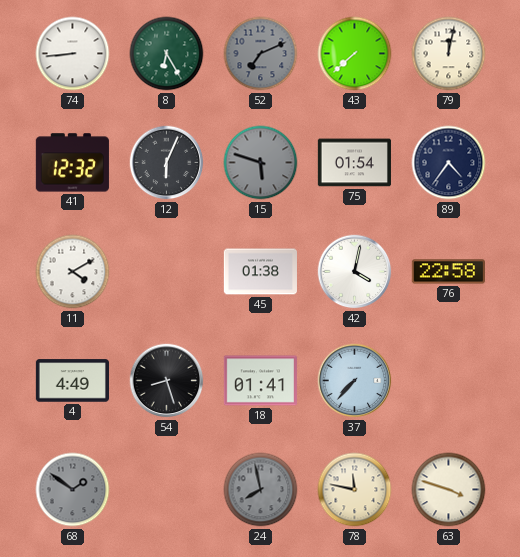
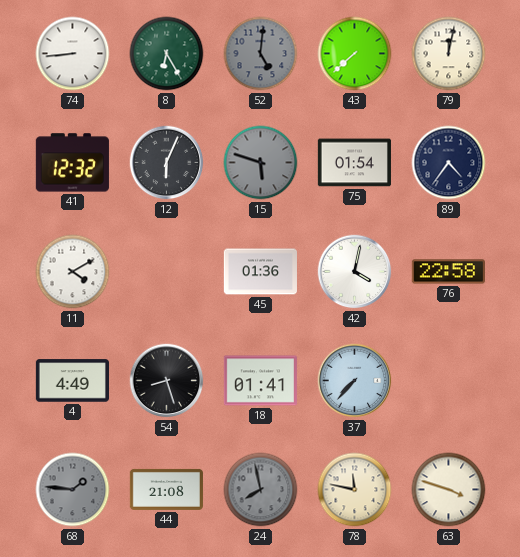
52: 7:11 -> 5:01
45: 01:38 -> 01:36
68: 1:51 -> 1:46
44: none -> 21:08
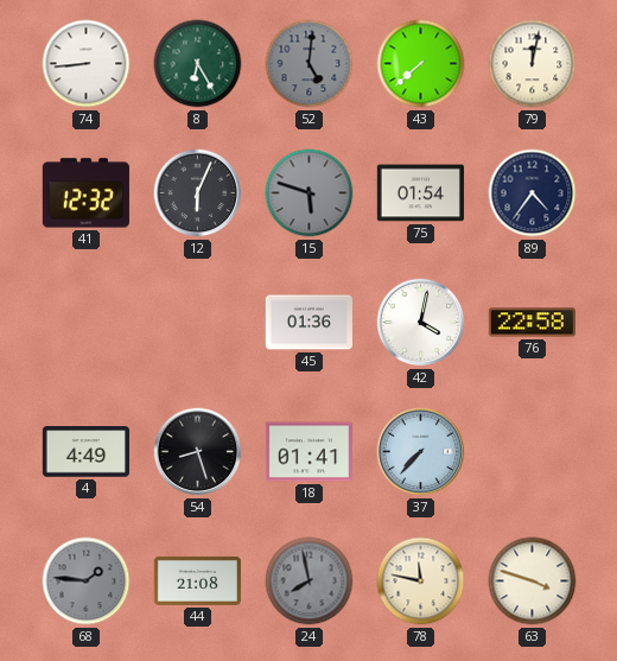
11: 4:10 -> none
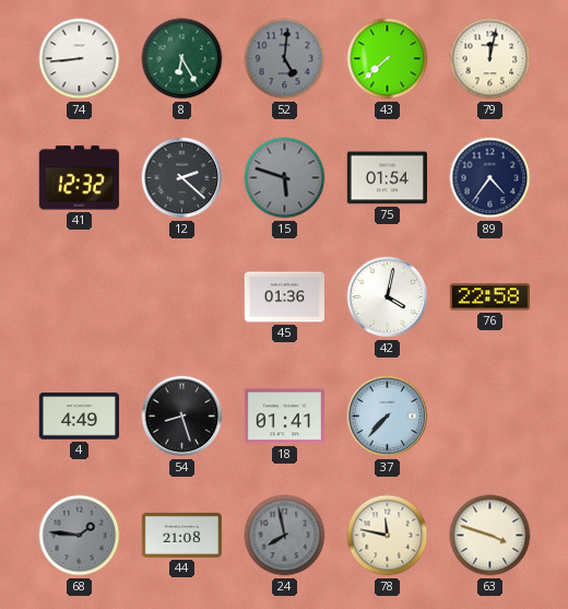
12: 6:04 -> 2:22
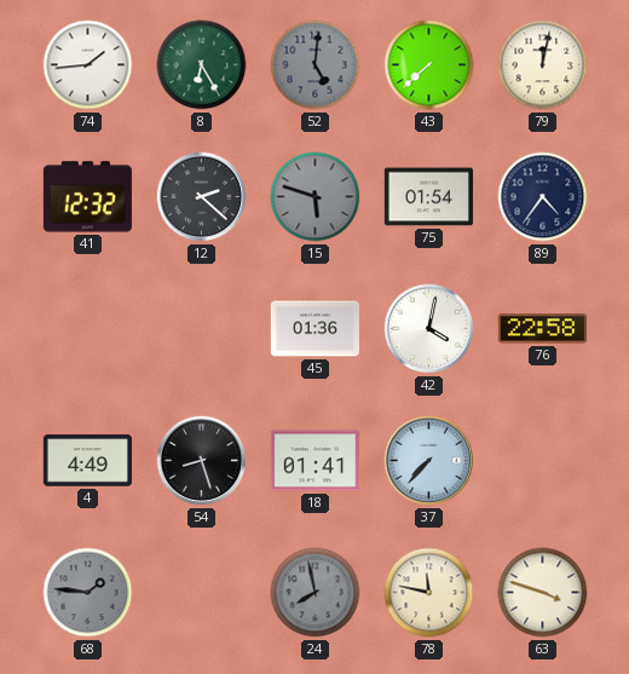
74: 8:44 -> 1:44
44: 21:08 -> none
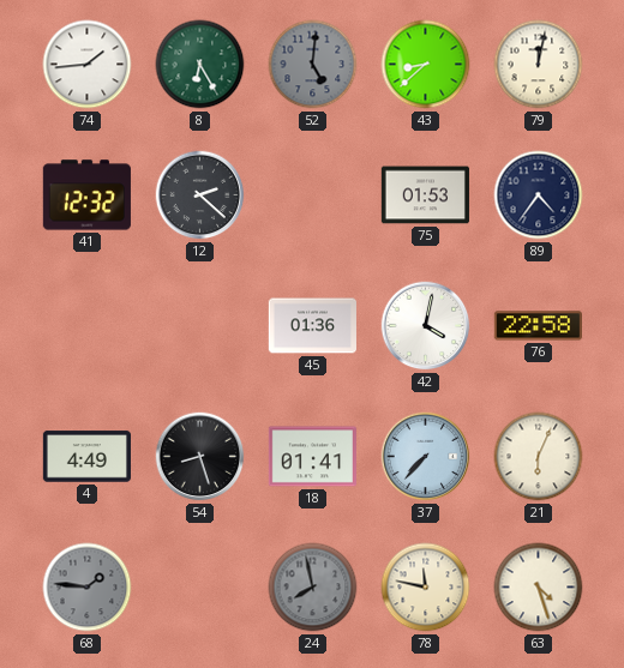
43: 7:38 -> 8:38
15: 5:48 -> none
75: 01:54 -> 01:53
21: none -> 6:04
63: 3:48 -> 4:27
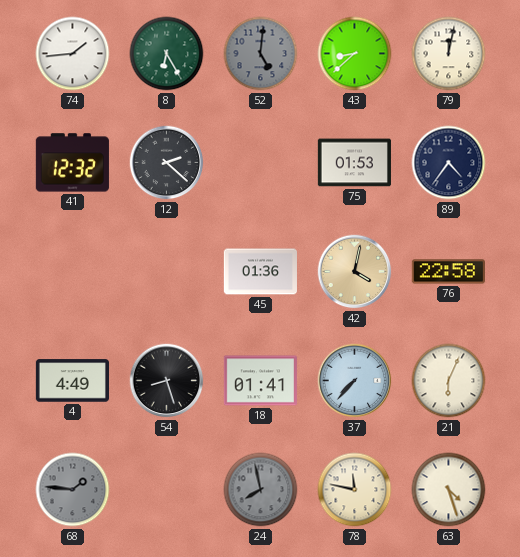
42 dial: white -> champagne
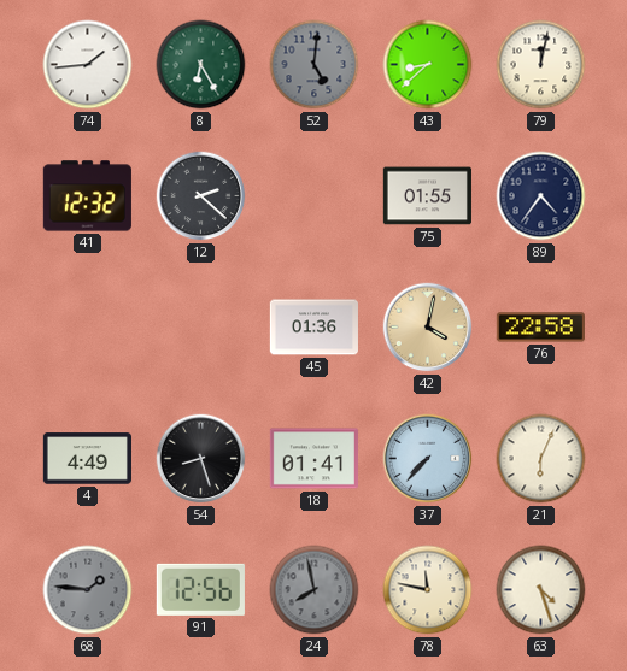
75: 01:53 -> 01:55
91: none -> 12:56
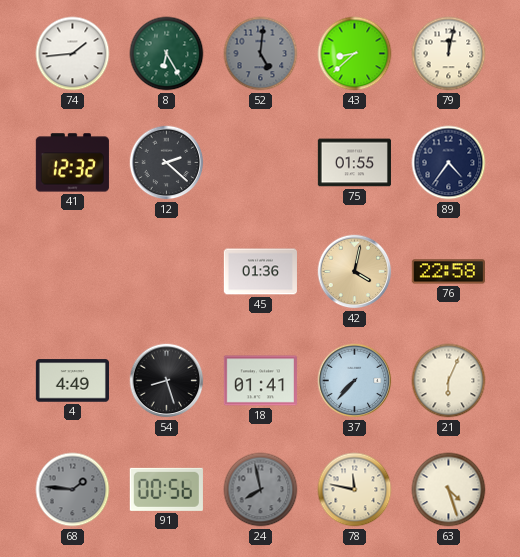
91: 12:56 -> 00:56
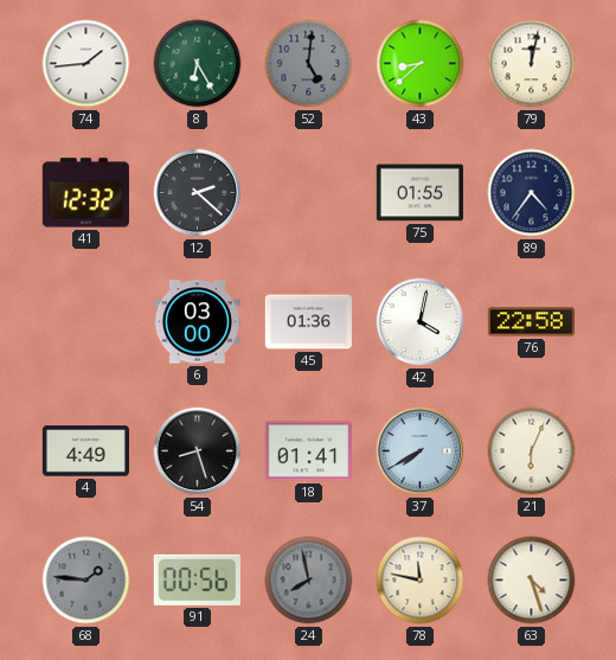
6: none -> 03:00
42 dial: champagne -> white
37: 7:37 -> 7:40
